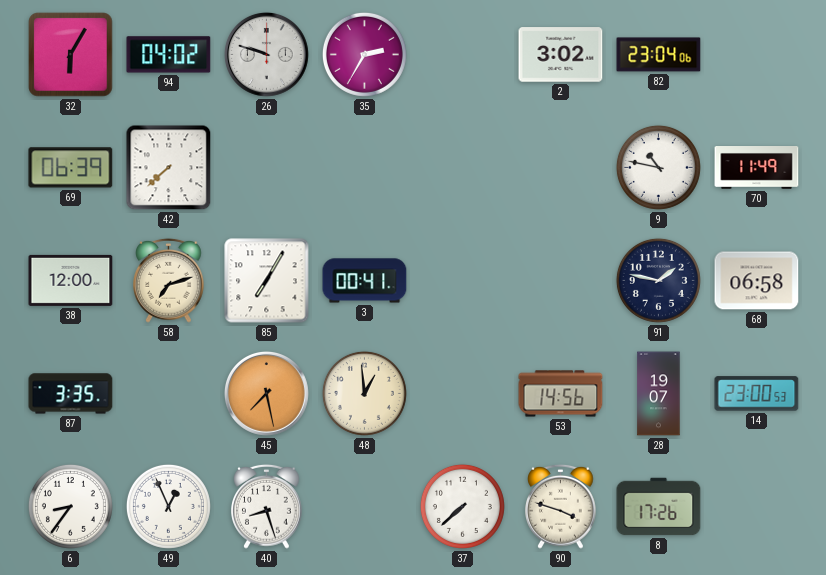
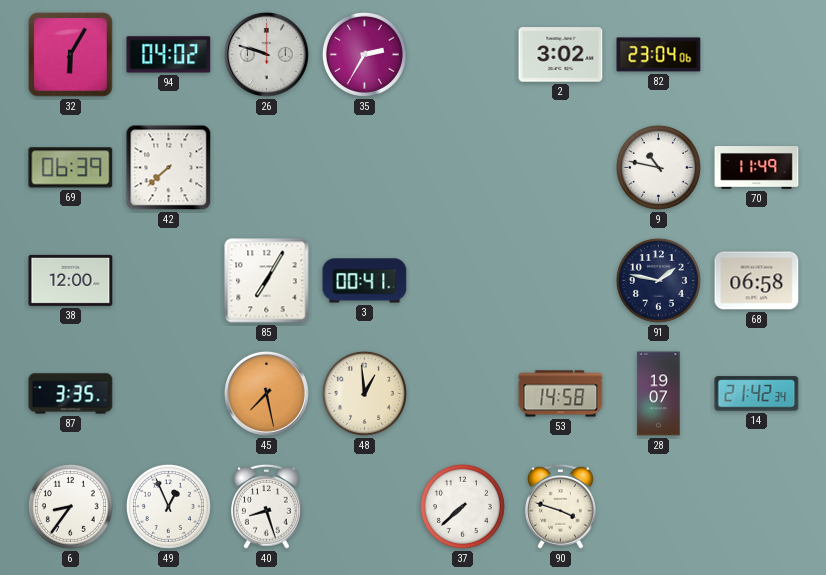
58: 7:12 -> none
53: 14:56 -> 14:58
14: 23:00 -> 21:42
8: 17:26 -> none
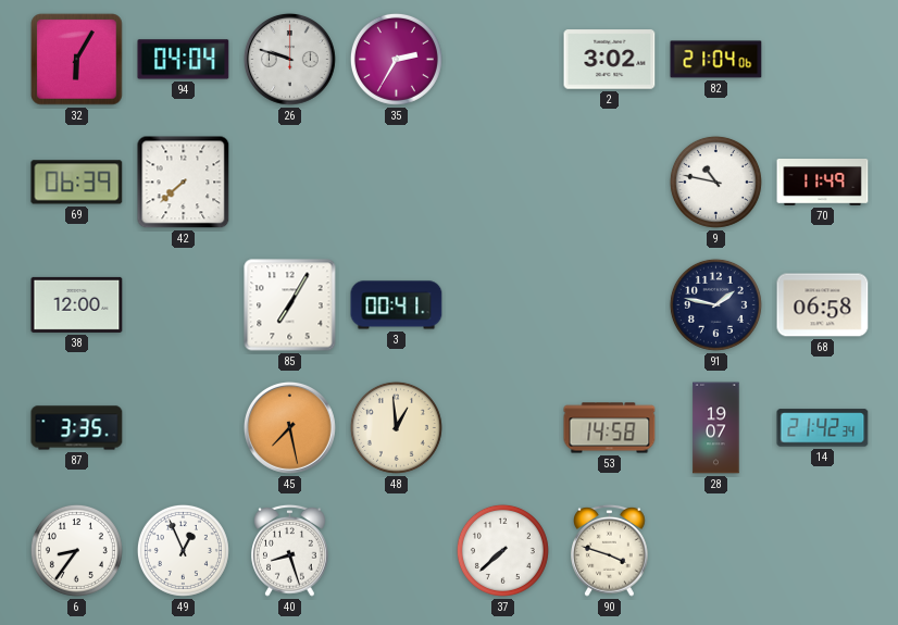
94: 04:02 -> 04:04
82: 23:04 -> 21:04
